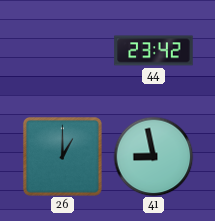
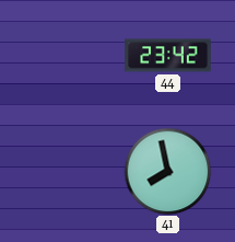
26: 1:00 -> none
41: 8:58 -> 7:58
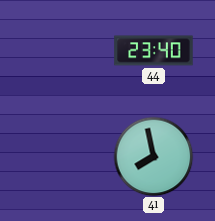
44: 23:42 -> 23:40
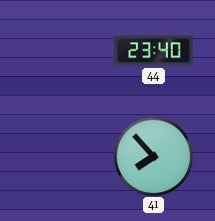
41: 7:58 -> 7:53
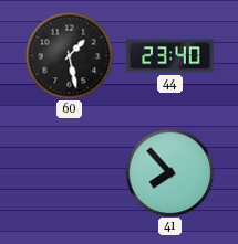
60: none -> 1:28
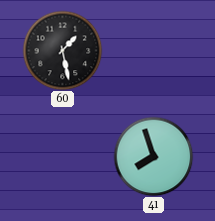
44: 23:40 -> none
41: 7:53 -> 7:57
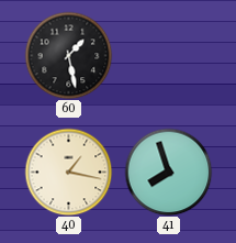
40: none -> 1:17
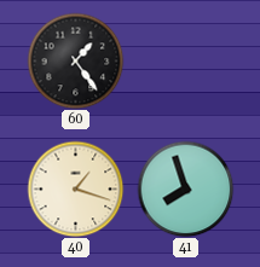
60: 1:28 -> 1:24
40: 1:17 -> 1:18
